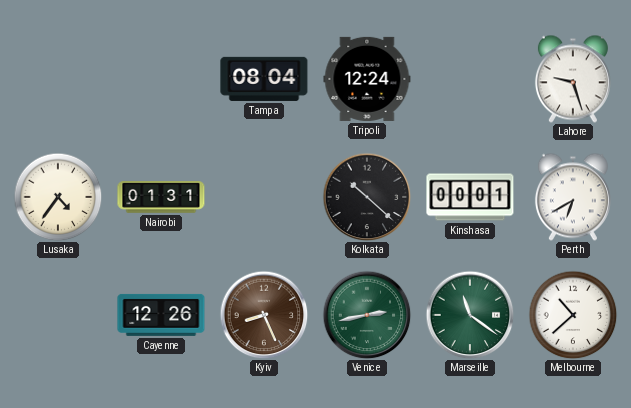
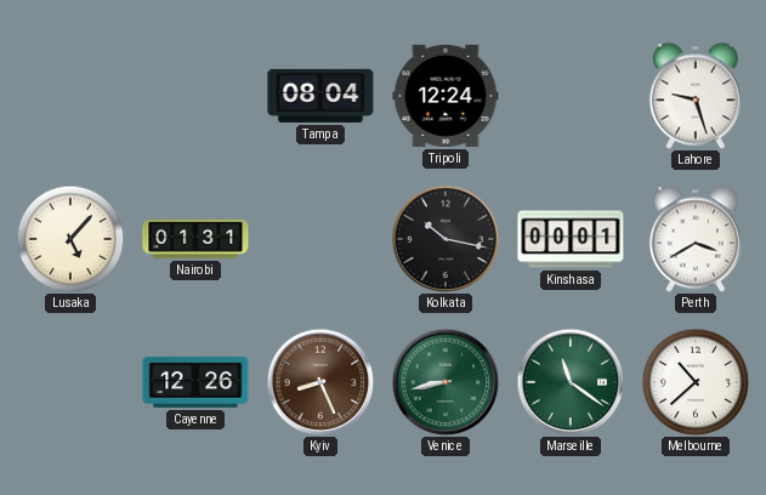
Lusaka: 4:36 -> 5:07
Kolkata: 10:22 -> 10:17
Perth: 6:40 -> 3:40
Venice: 2:43 -> 8:43
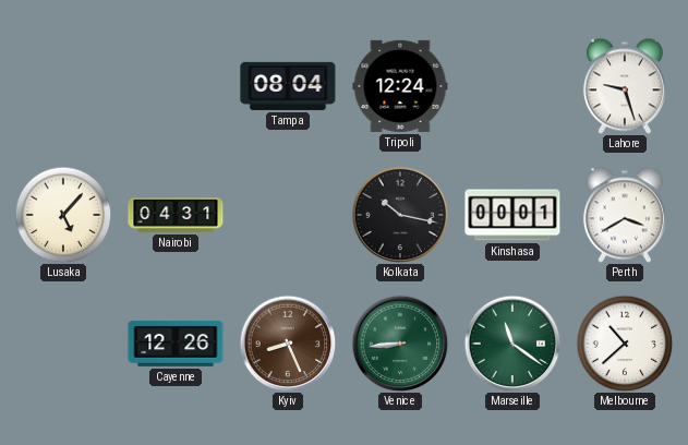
Nairobi: 01:31 -> 04:31
Venice: 8:43 -> 8:44
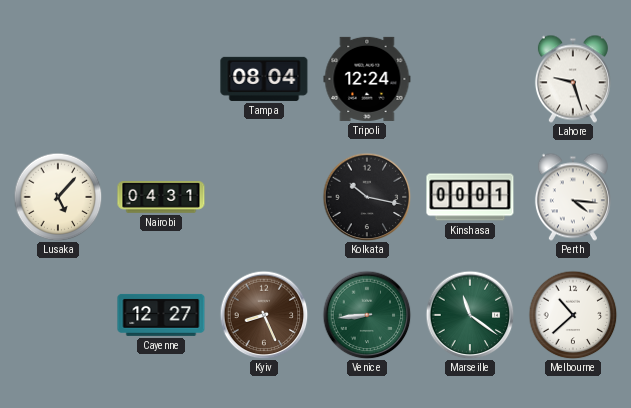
Perth: 3:40 -> 4:16
Cayenne: 12:26 -> 12:27
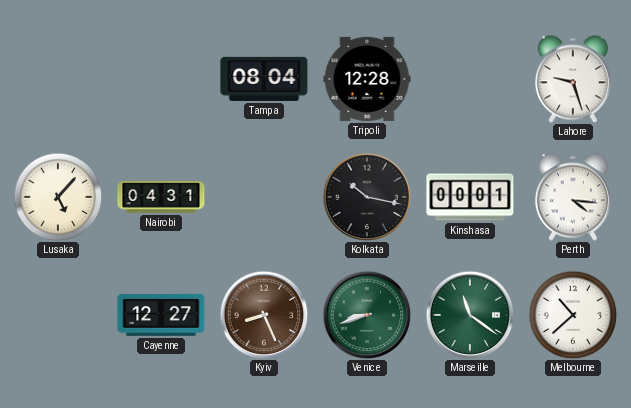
Tripoli: 12:24 -> 12:28
Venice: 8:44 -> 8:42
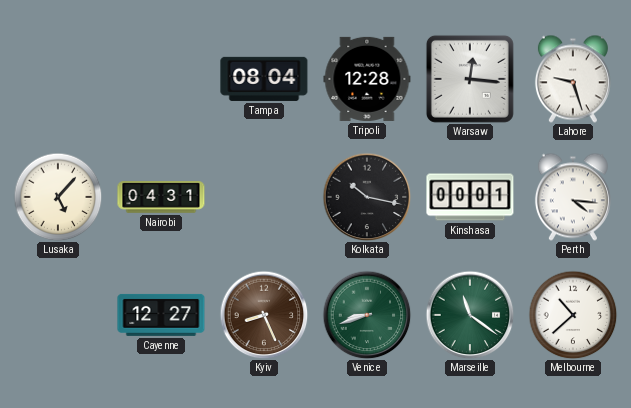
Warsaw: none -> 12:16
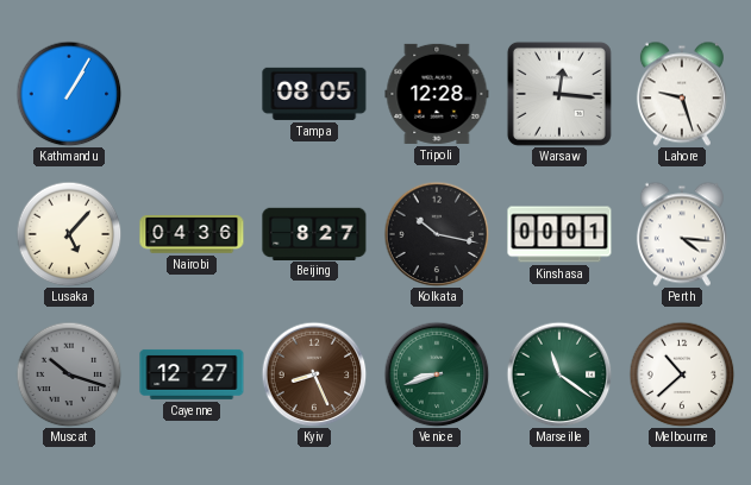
Kathmandu: none -> 1:05
Tampa: 08:04 -> 08:05
Nairobi: 04:31 -> 04:36
Beijing: none -> 8:27
Muscat: none -> 10:18
